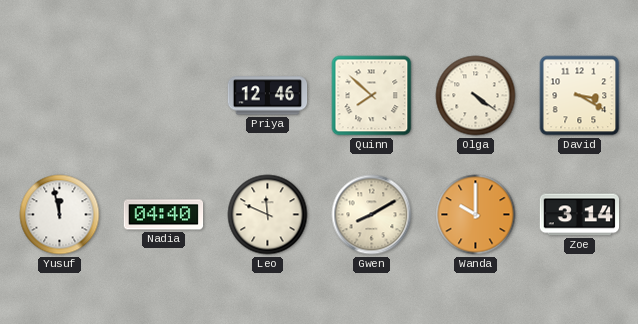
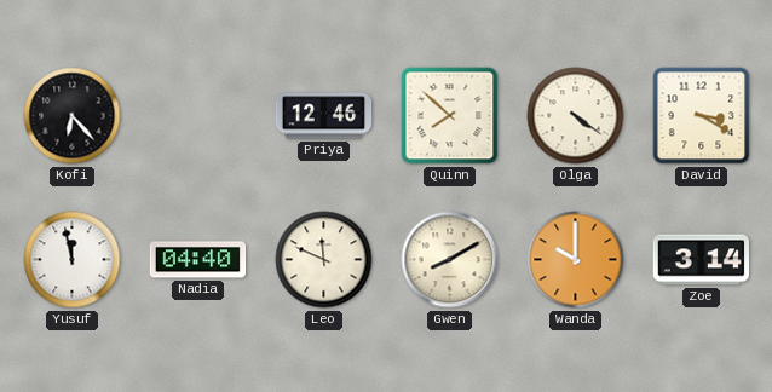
Kofi: none -> 6:23
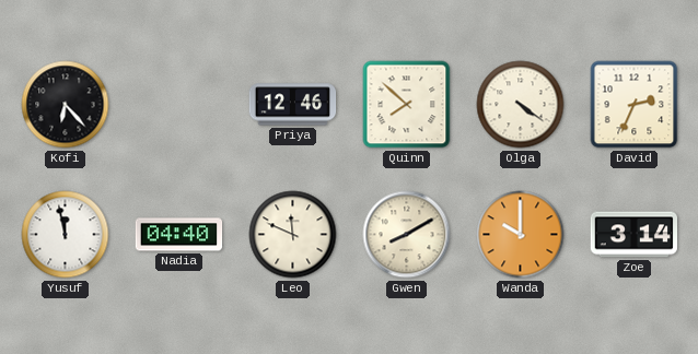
David: 3:20 -> 2:34
